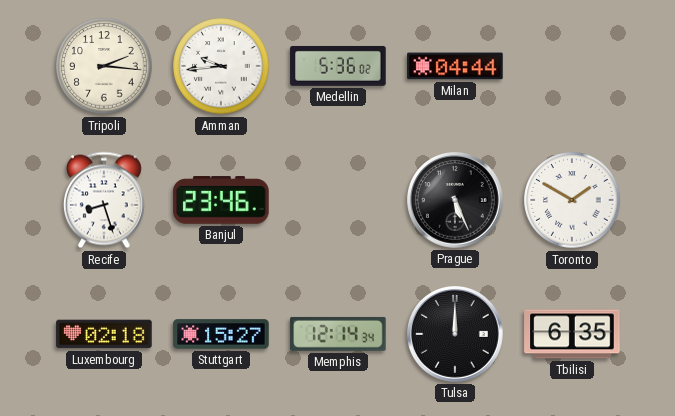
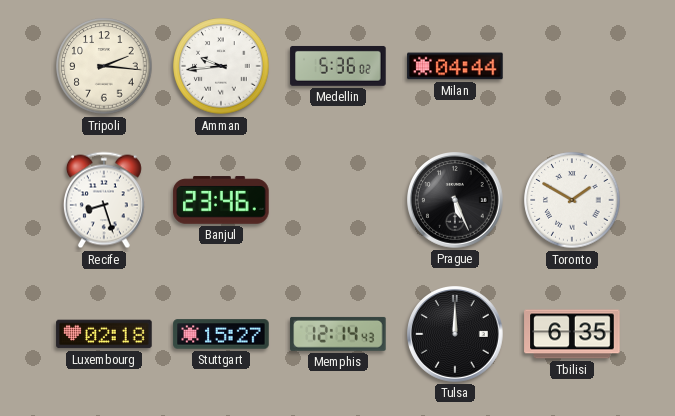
Memphis: 12:14:34 -> 12:14:43
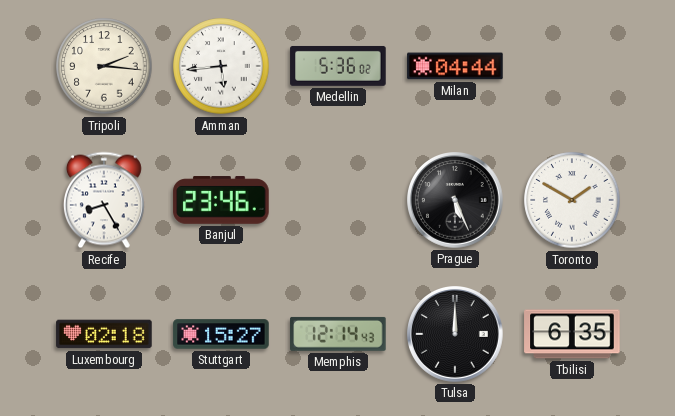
Amman: 9:44 -> 5:44
Recife: 8:27 -> 8:25
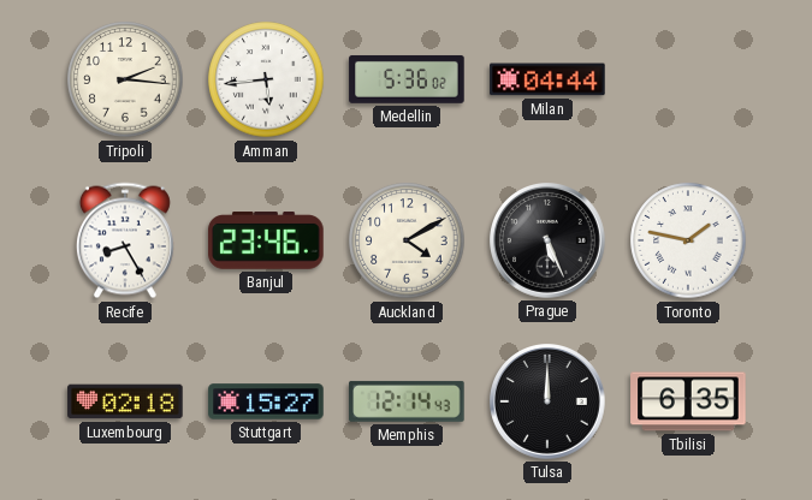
Auckland: none -> 4:10
Toronto: 1:50 -> 1:47
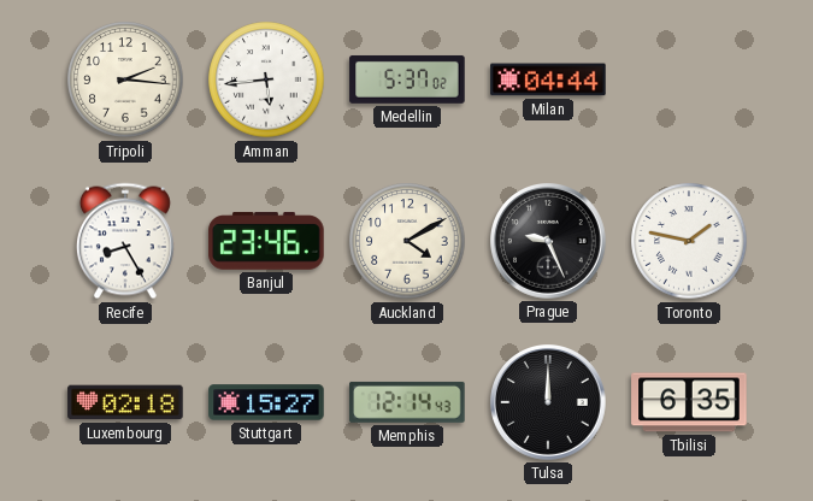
Medellin: 5:36 -> 5:37
Prague: 5:26 -> 9:26
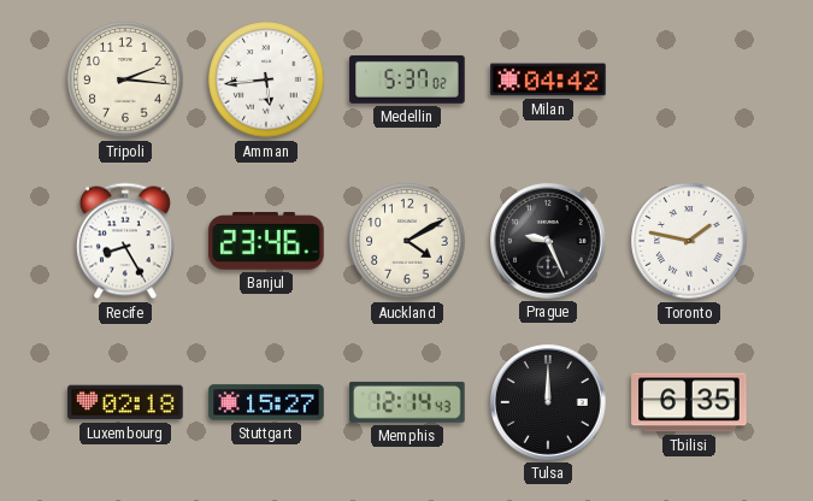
Milan: 04:44 -> 04:42
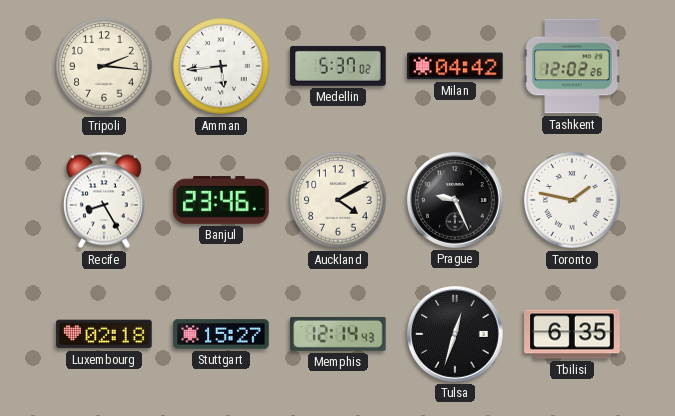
Tashkent: none -> 12:02
Tulsa: 12:00 -> 12:33
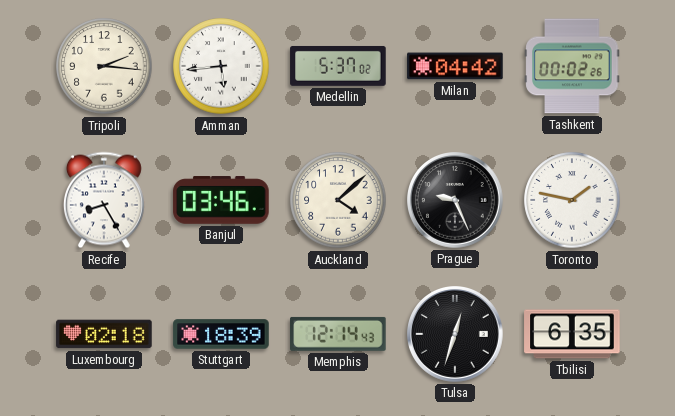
Tashkent: 12:02 -> 00:02
Banjul: 23:46 -> 03:46
Auckland: 4:10 -> 4:08
Stuttgart: 15:27 -> 18:39
